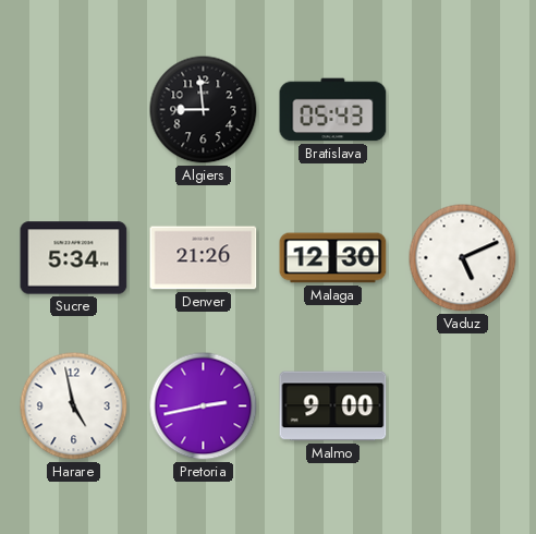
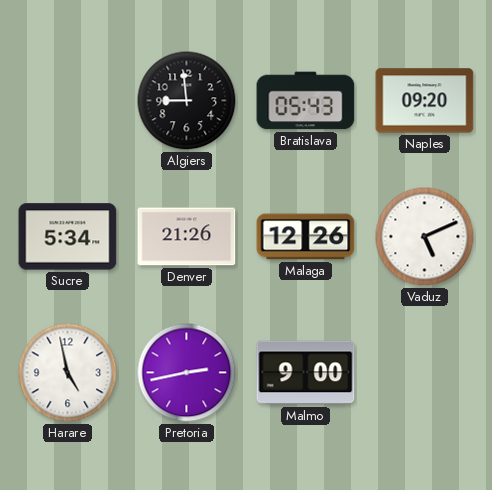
Naples: none -> 09:20
Malaga: 12:30 -> 12:26
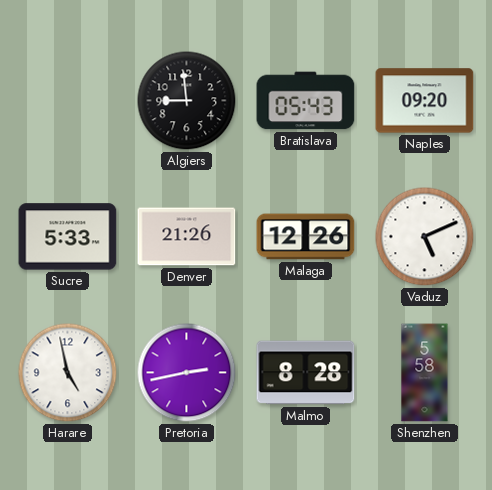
Sucre: 5:34 -> 5:33
Malmo: 9:00 -> 8:28
Shenzhen: none -> 5:58
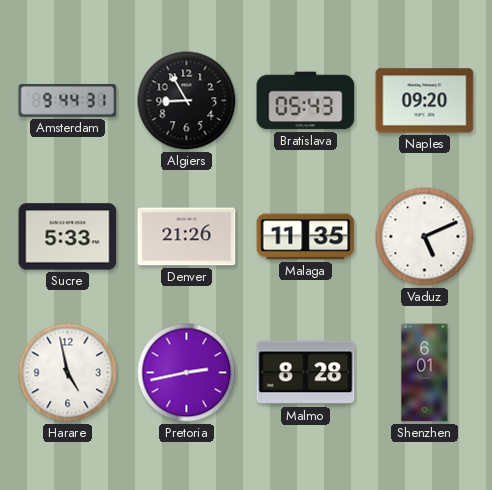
Amsterdam: none -> 9:44
Algiers: 8:59 -> 8:55
Malaga: 12:26 -> 11:35
Shenzhen: 5:58 -> 6:01
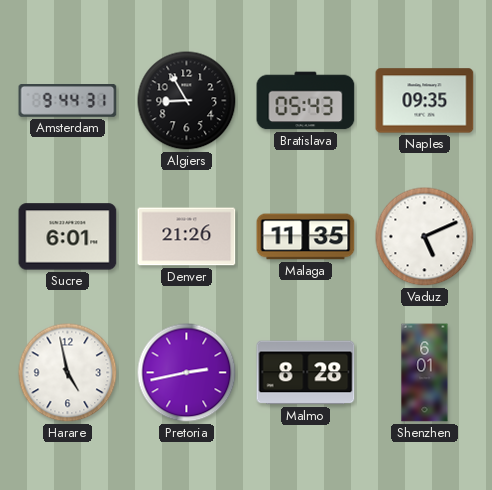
Naples: 09:20 -> 09:35
Sucre: 5:33 -> 6:01
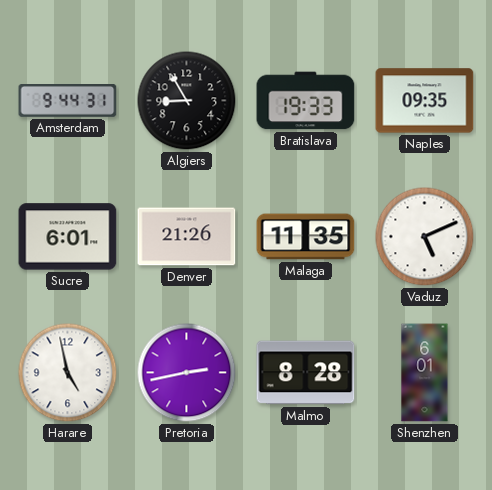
Bratislava: 05:43 -> 19:33
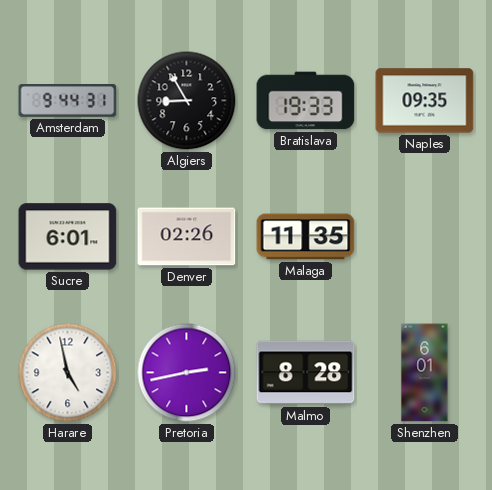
Denver: 21:26 -> 02:26
Vaduz: 5:11 -> none
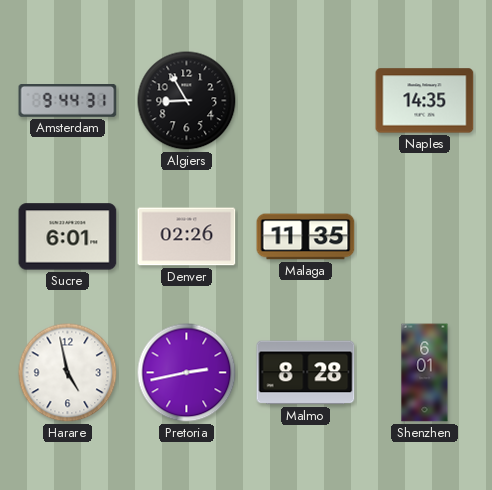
Bratislava: 19:33 -> none
Naples: 09:35 -> 14:35
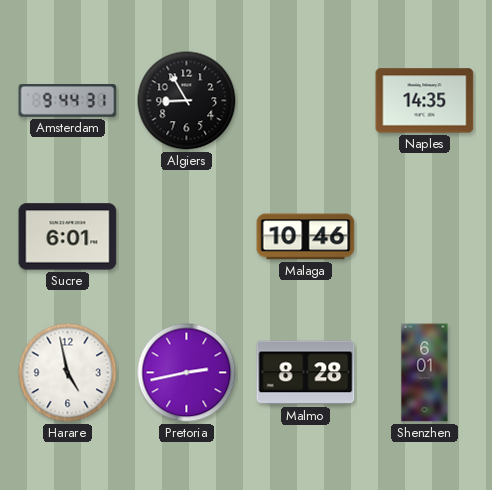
Denver: 02:26 -> none
Malaga: 11:35 -> 10:46
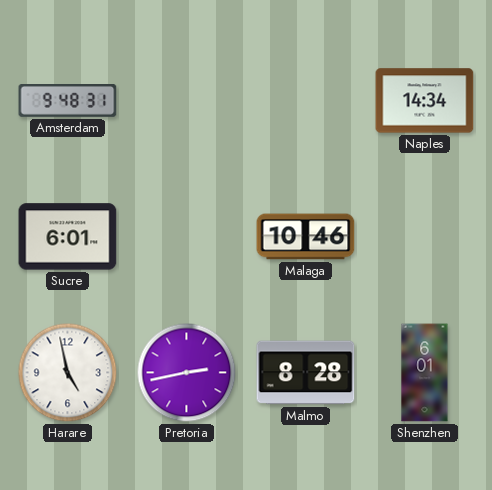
Amsterdam: 9:44 -> 9:48
Algiers: 8:55 -> none
Naples: 14:35 -> 14:34
